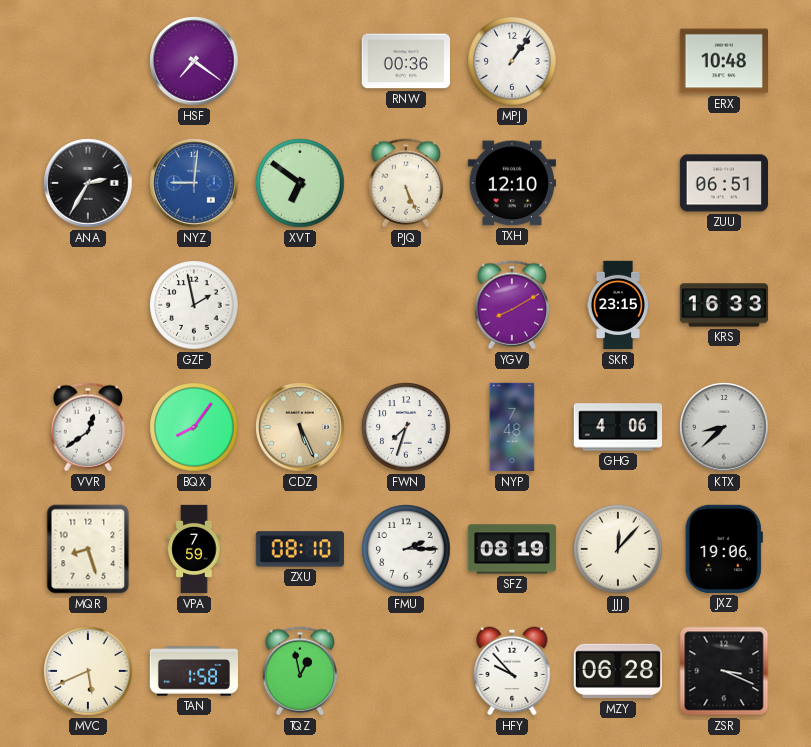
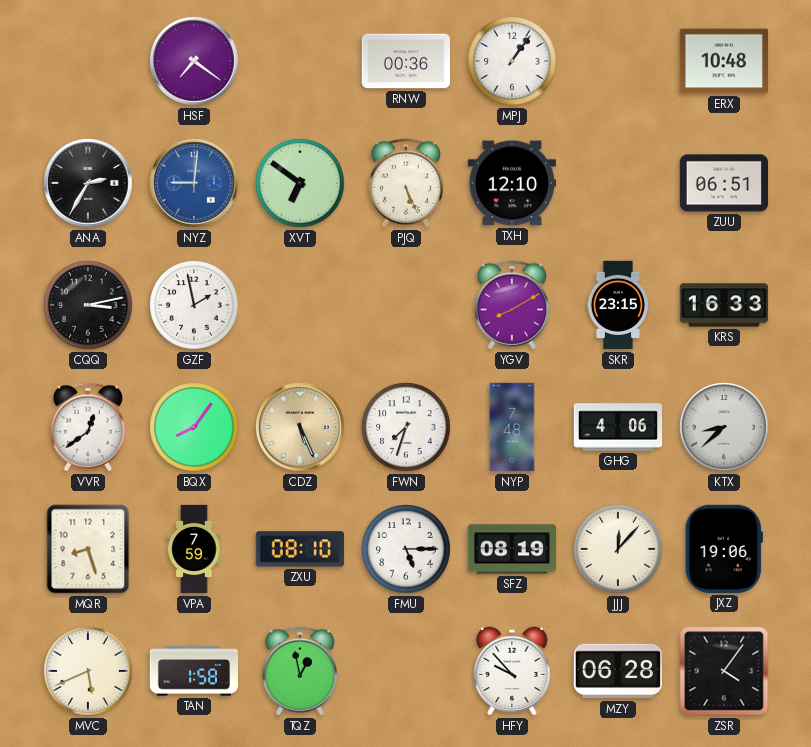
CQQ: none -> 3:13
FMU: 2:15 -> 5:15
ZSR: 3:19 -> 4:06
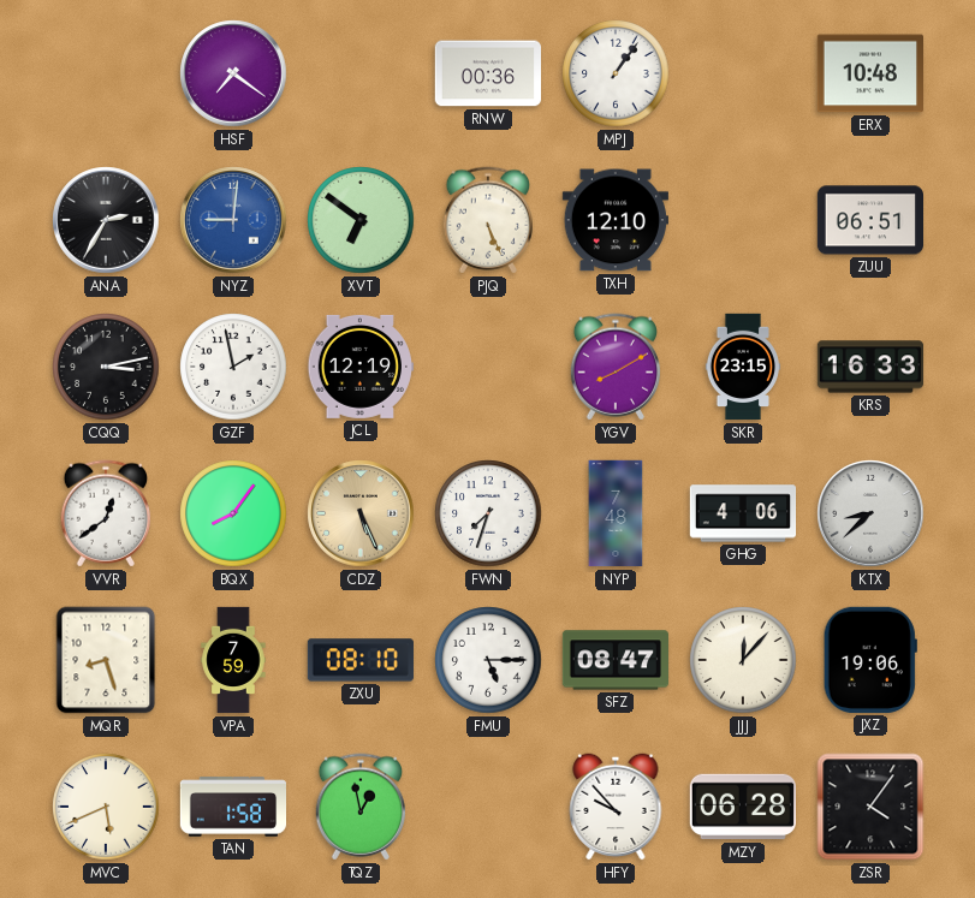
JCL: none -> 12:19
SFZ: 08:19 -> 08:47
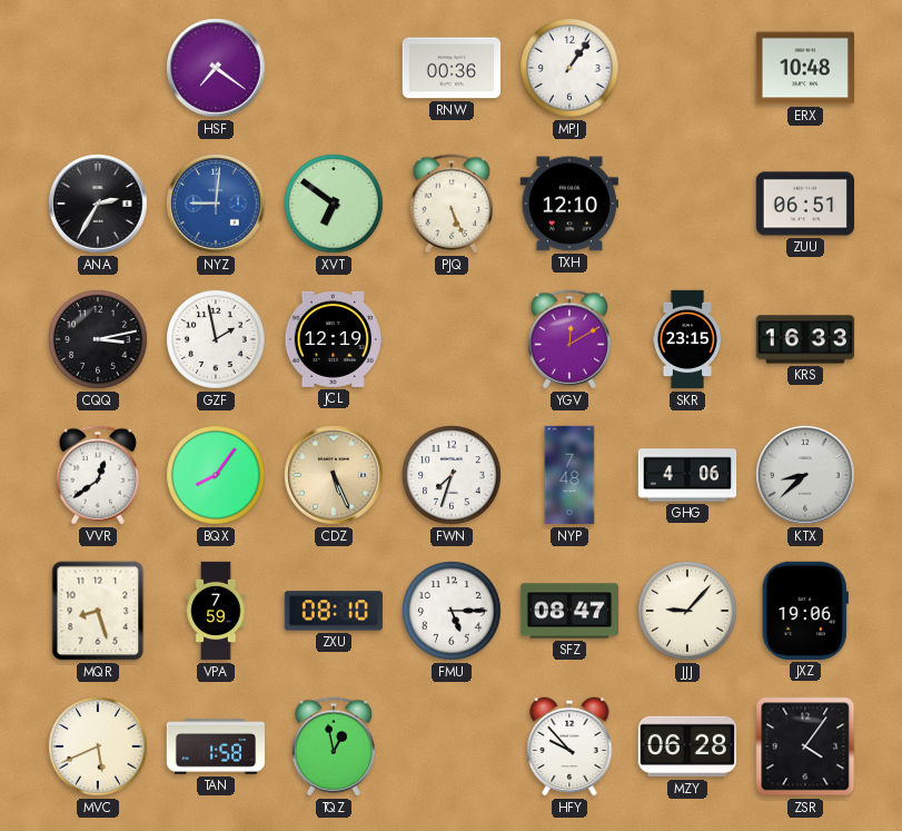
YGV: 8:10 -> 12:10
JJJ: 12:07 -> 9:07
